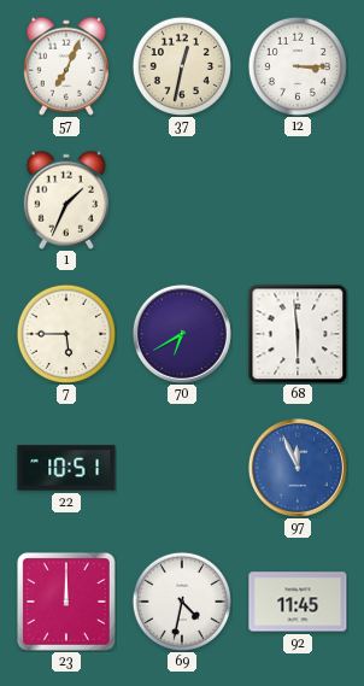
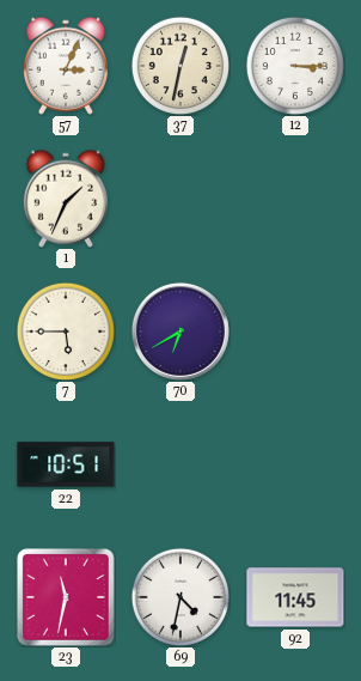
57: 7:04 -> 3:04
68: 5:59 -> none
97: 11:56 -> none
23: 12:00 -> 11:32
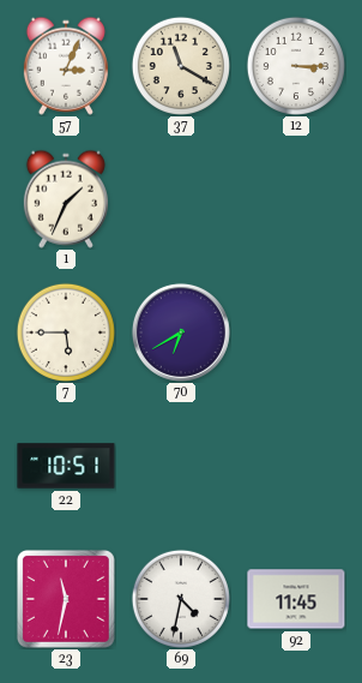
37: 12:32 -> 11:20
